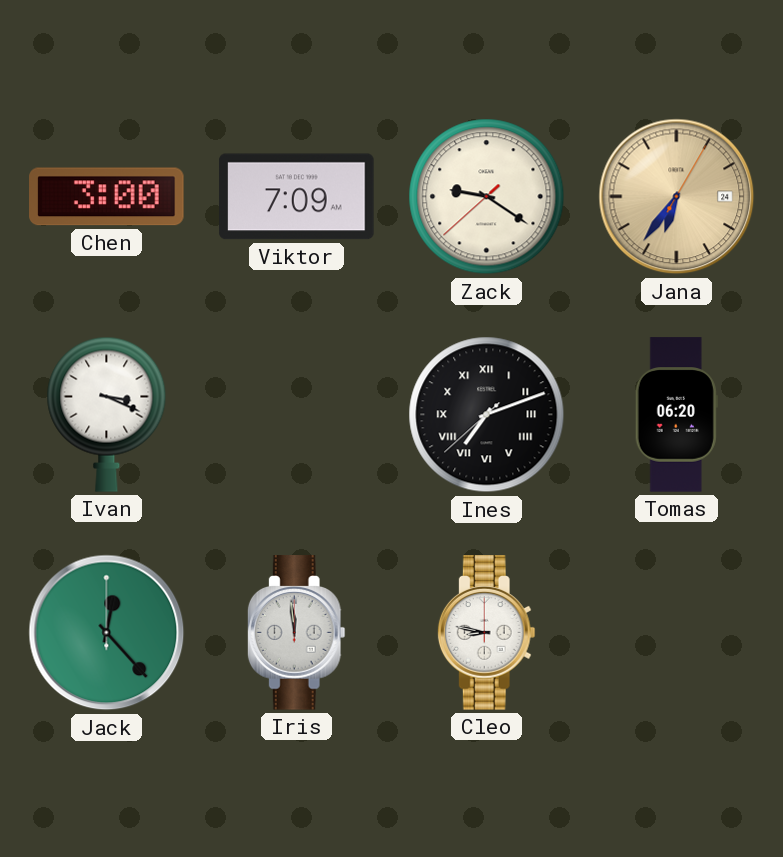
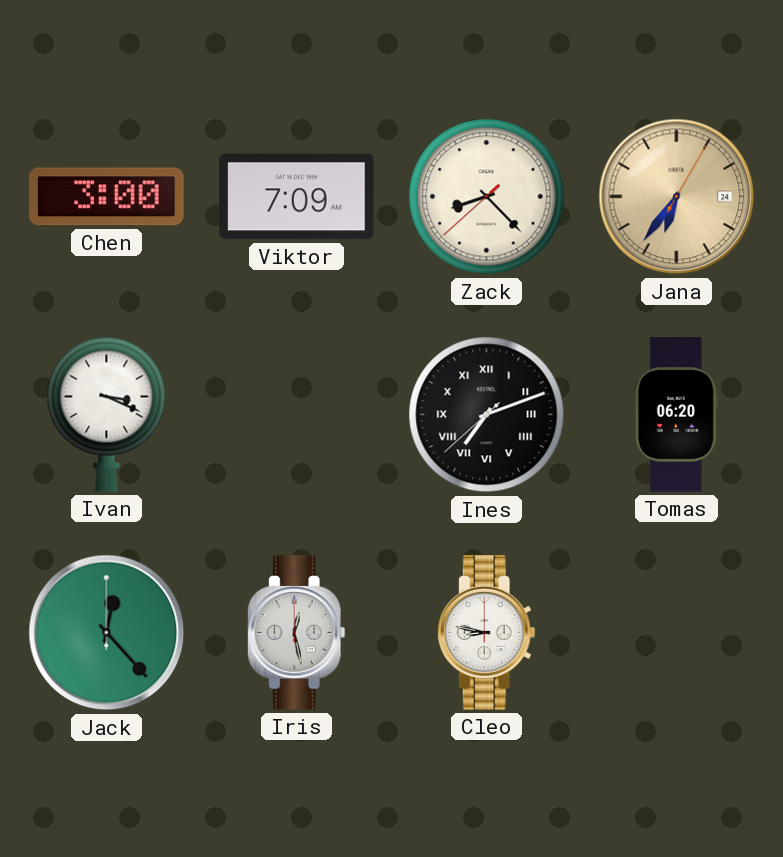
Zack: 9:20 -> 8:22
Iris: 11:59 -> 12:28
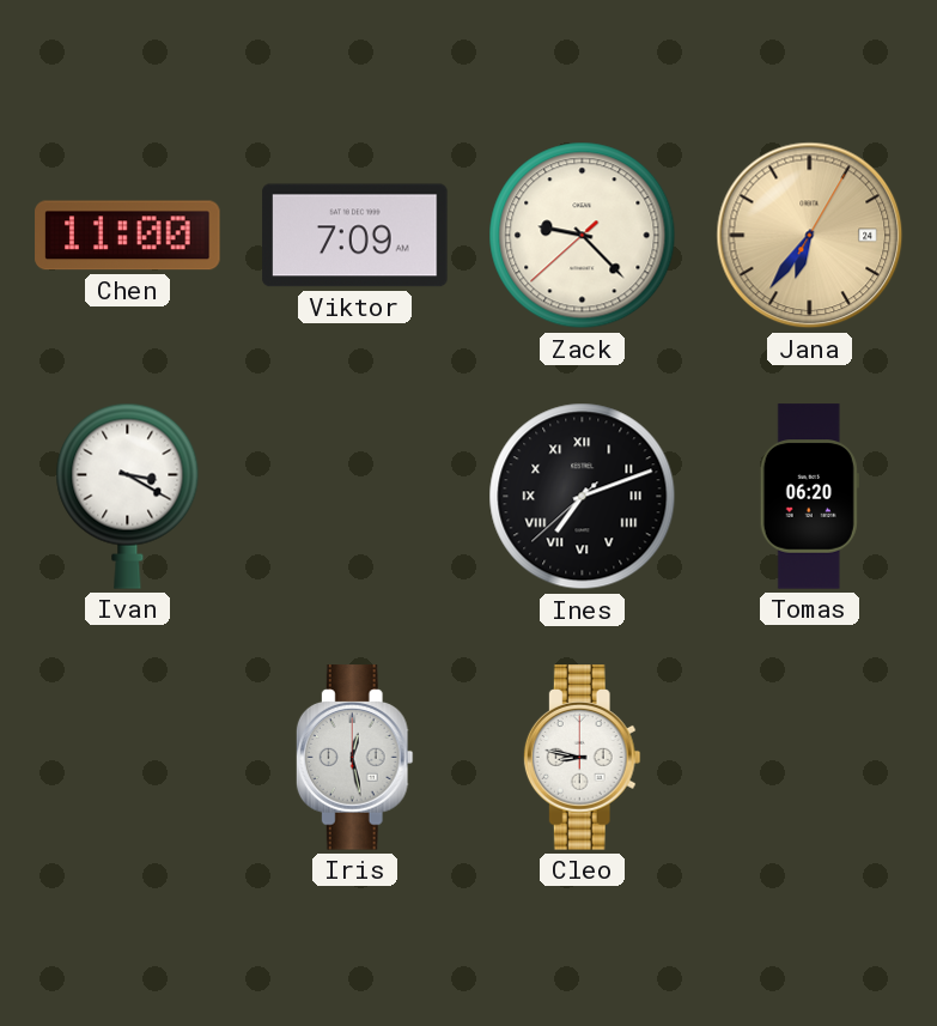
Chen: 3:00 -> 11:00
Zack: 8:22 -> 9:22
Ivan: 3:19 -> 3:20
Jack: 12:23 -> none
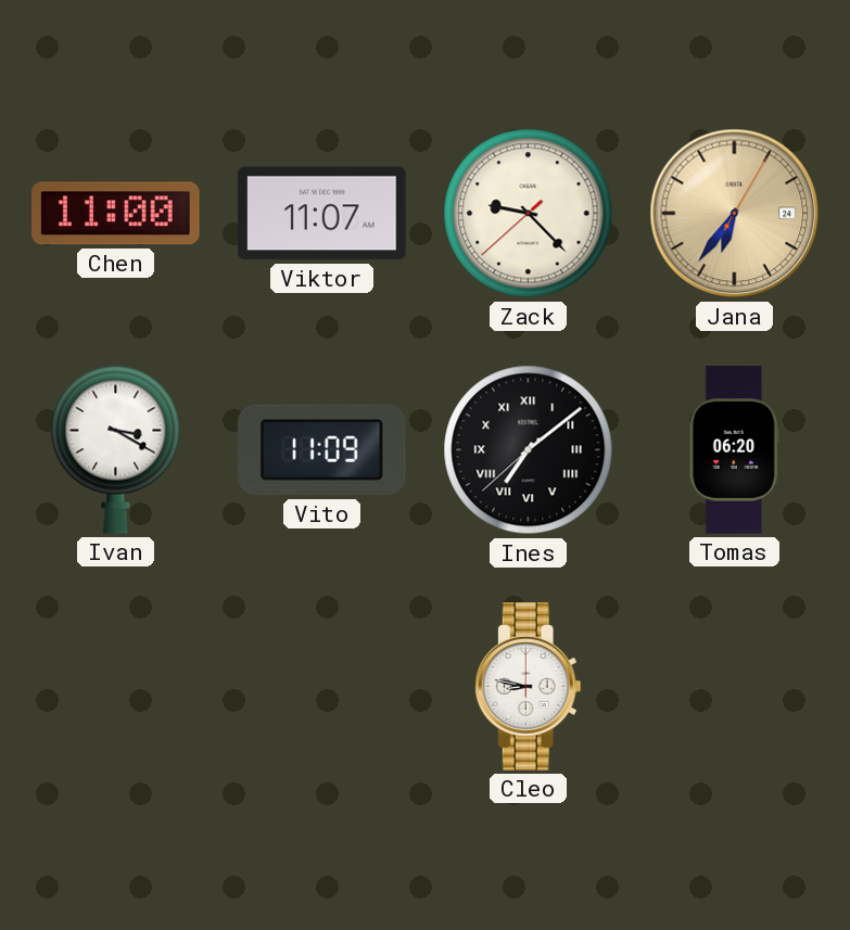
Viktor: 7:09 -> 11:07
Vito: none -> 11:09
Ines: 7:11 -> 7:08
Iris: 12:28 -> none
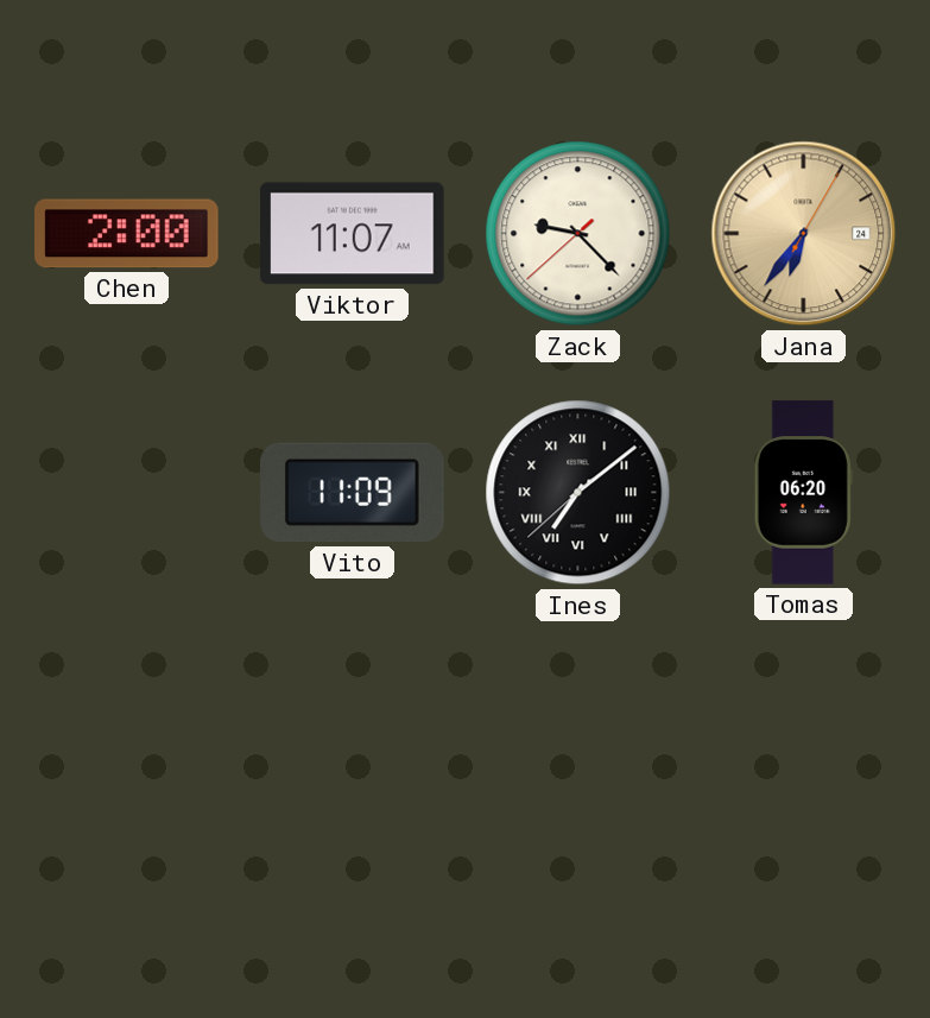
Chen: 11:00 -> 2:00
Ivan: 3:20 -> none
Cleo: 8:47 -> none
